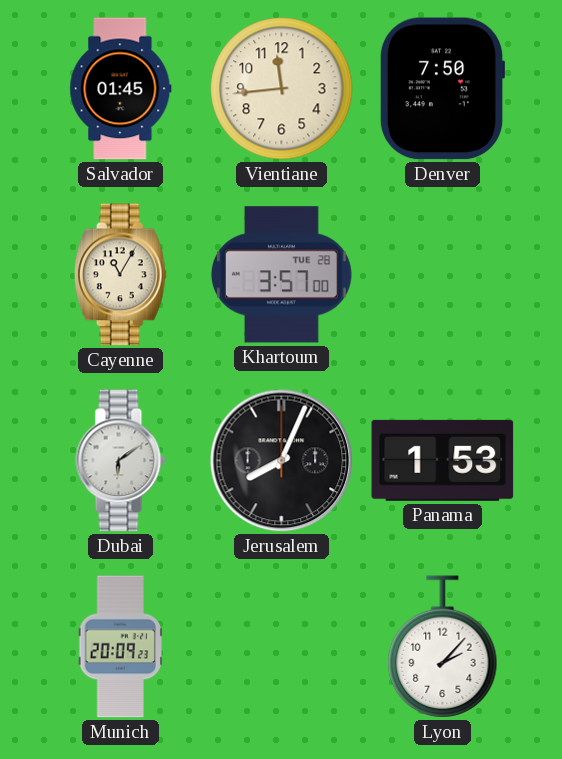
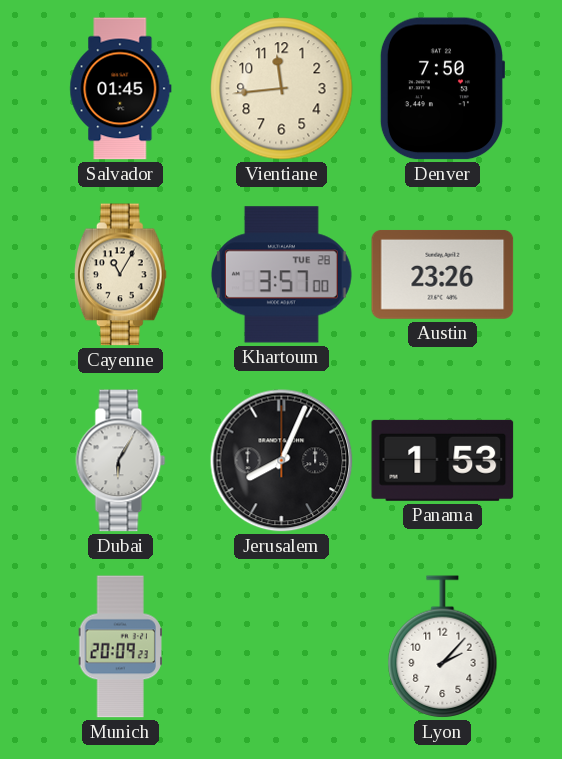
Austin: none -> 23:26
Dubai: 6:09 -> 6:05
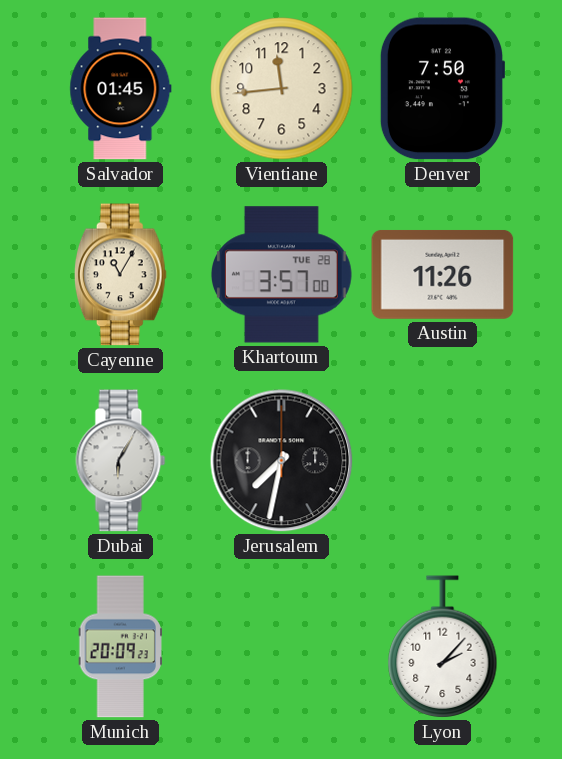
Austin: 23:26 -> 11:26
Jerusalem: 8:04 -> 7:32
Panama: 1:53 -> none
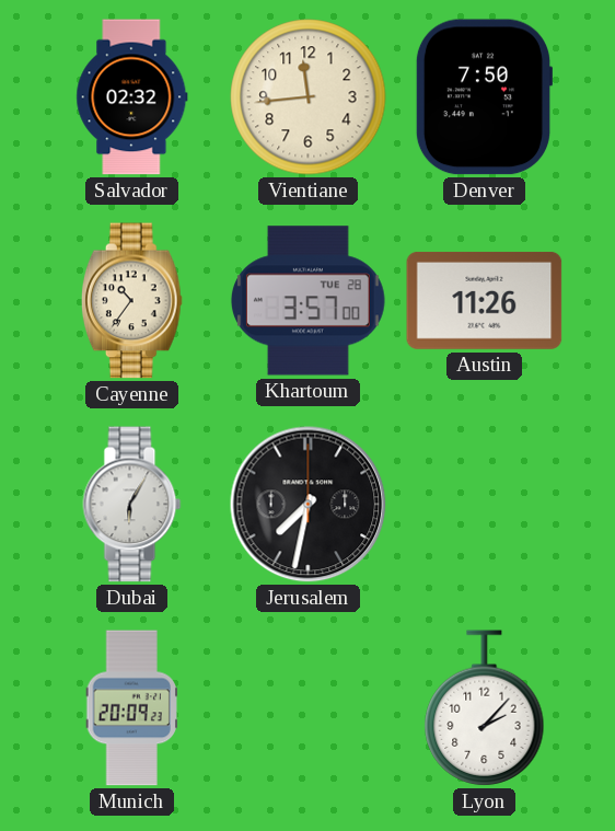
Salvador: 01:45 -> 02:32
Cayenne: 11:05 -> 10:36
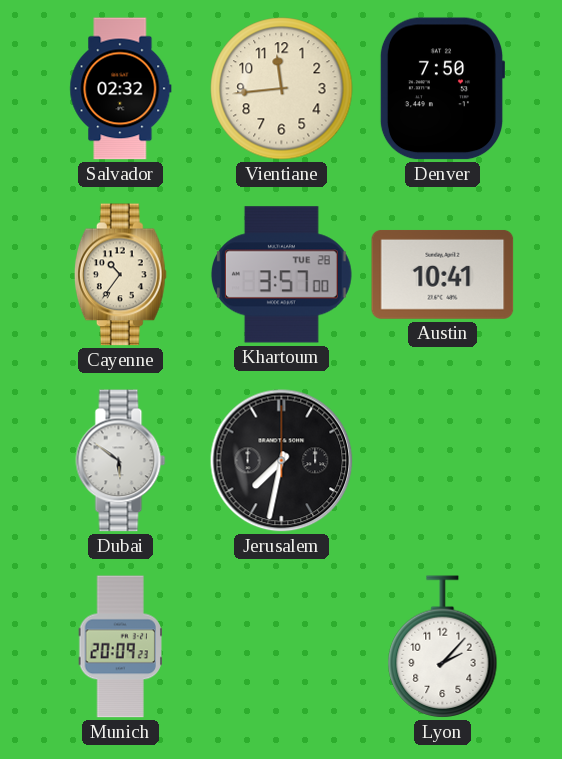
Austin: 11:26 -> 10:41
Dubai: 6:05 -> 5:51
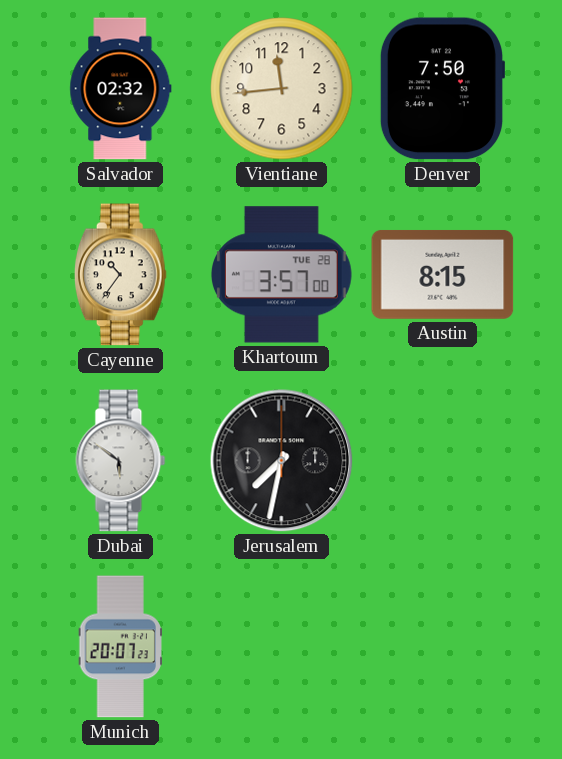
Austin: 10:41 -> 8:15
Munich: 20:09 -> 20:07
Lyon: 2:07 -> none
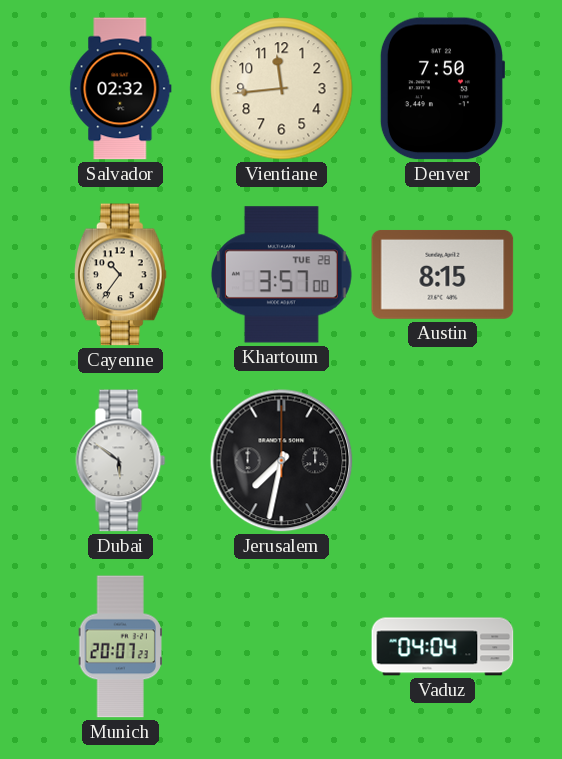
Vaduz: none -> 04:04
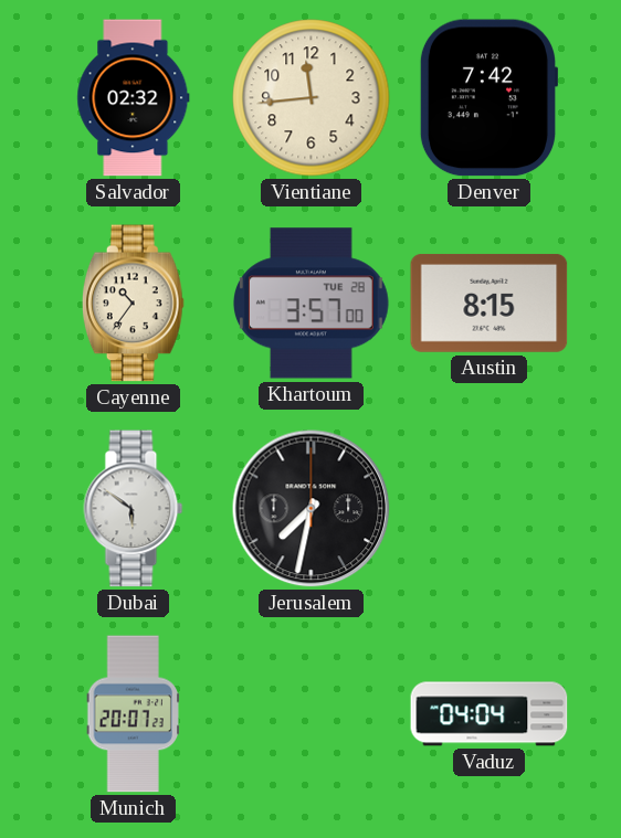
Denver: 7:50 -> 7:42
